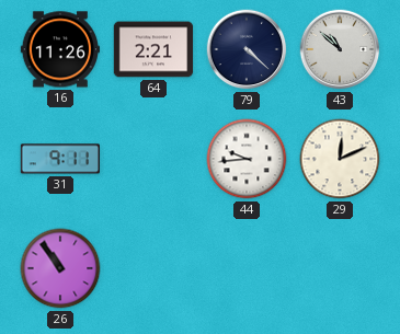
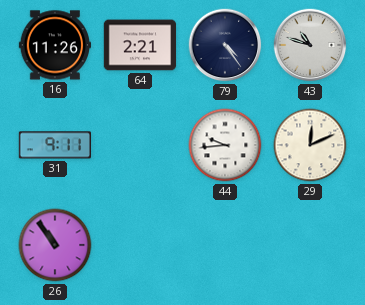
79: 4:22 -> 4:24
43: 10:52 -> 10:48
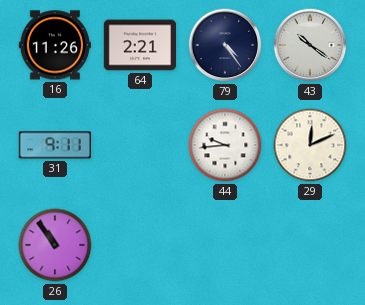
43: 10:48 -> 10:21
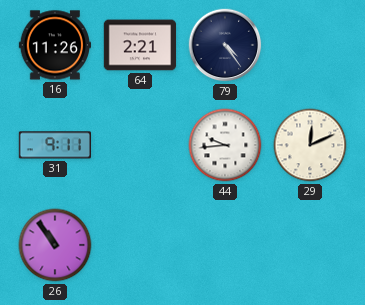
43: 10:21 -> none
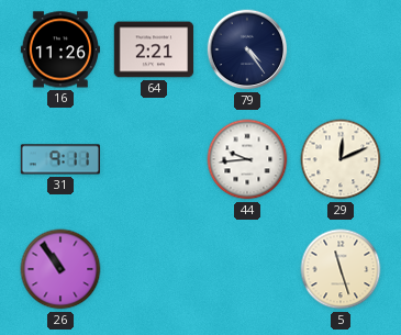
5: none -> 11:27
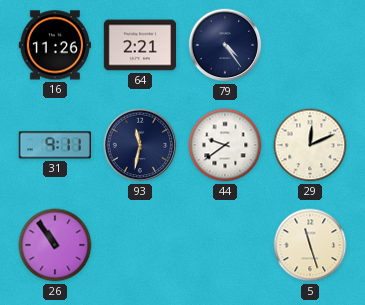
93: none -> 11:32
44: 9:44 -> 9:39
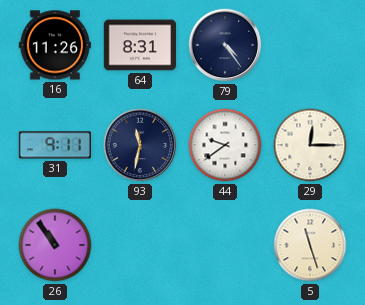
64: 2:21 -> 8:31
29: 12:11 -> 12:15
